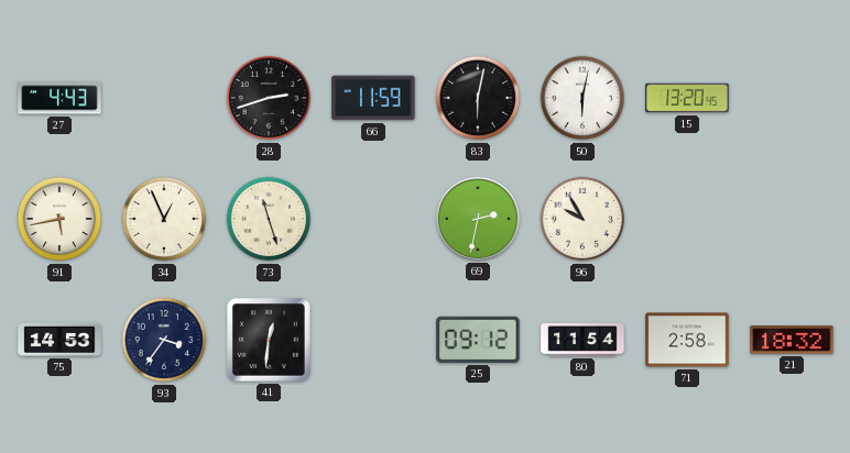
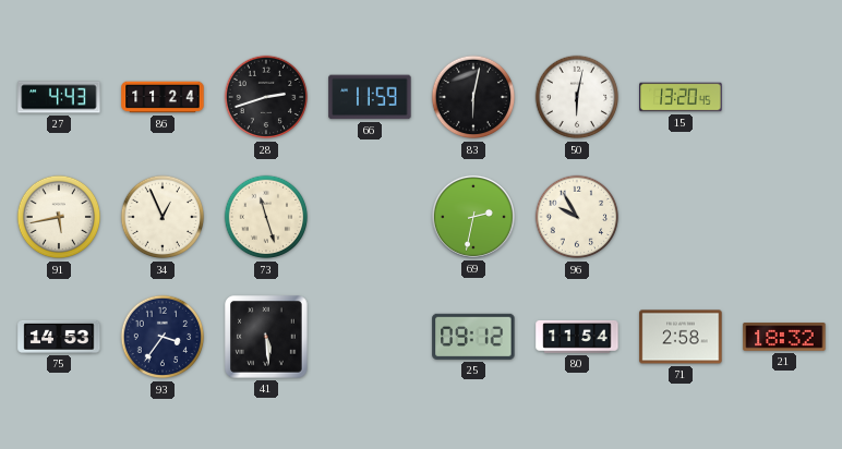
86: none -> 11:24
41: 12:31 -> 5:29
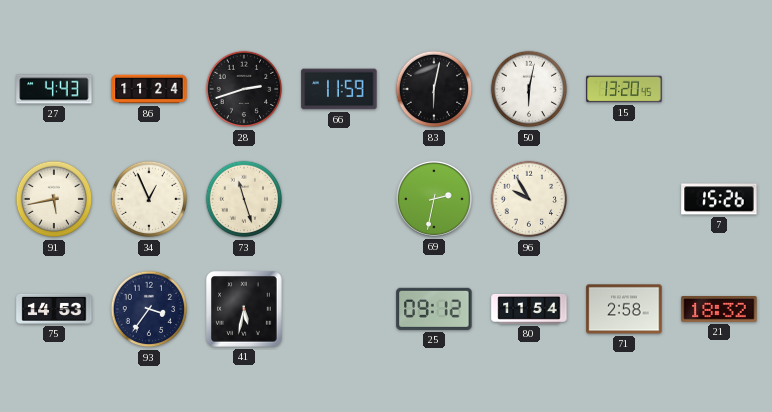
7: none -> 15:26
41: 5:29 -> 5:32
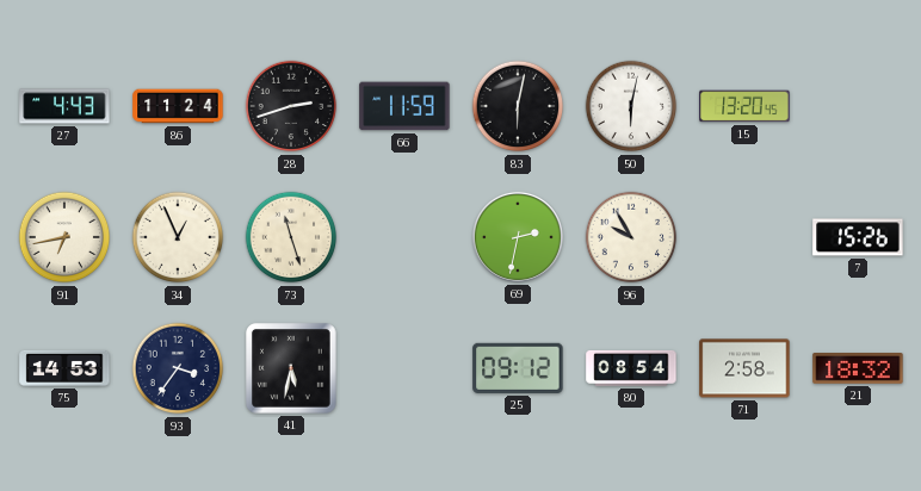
91: 5:43 -> 6:43
80: 11:54 -> 08:54
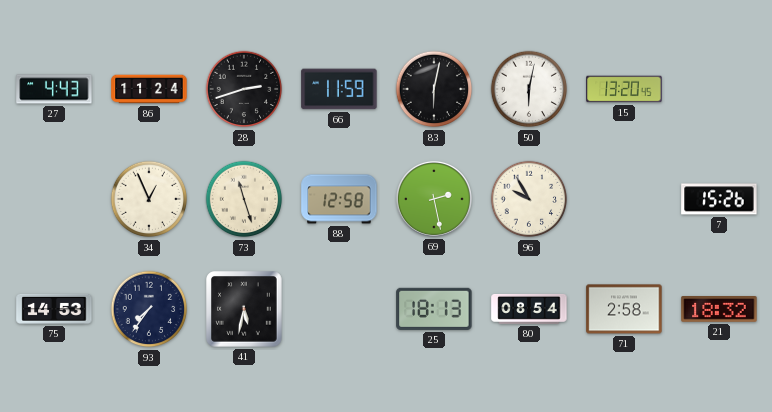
91: 6:43 -> none
88: none -> 12:58
69: 2:32 -> 2:28
93: 3:36 -> 7:36
25: 09:12 -> 18:13
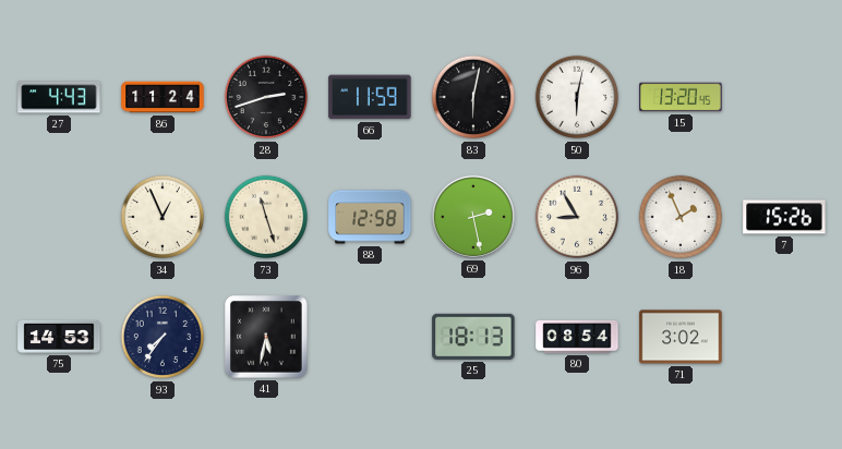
96: 9:55 -> 8:55
18: none -> 1:56
71: 2:58 -> 3:02
21: 18:32 -> none
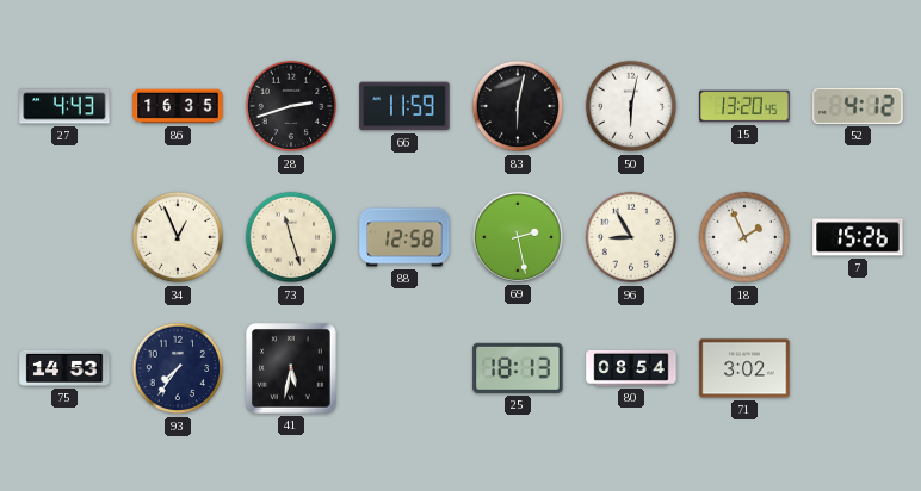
86: 11:24 -> 16:35
52: none -> 4:12
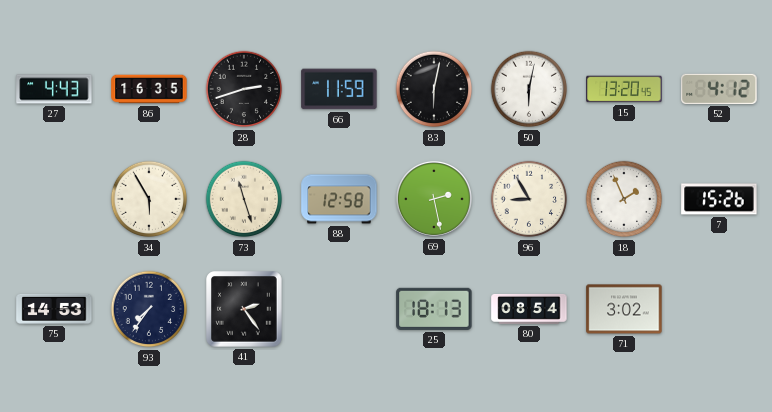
34: 12:56 -> 5:55
41: 5:32 -> 2:24
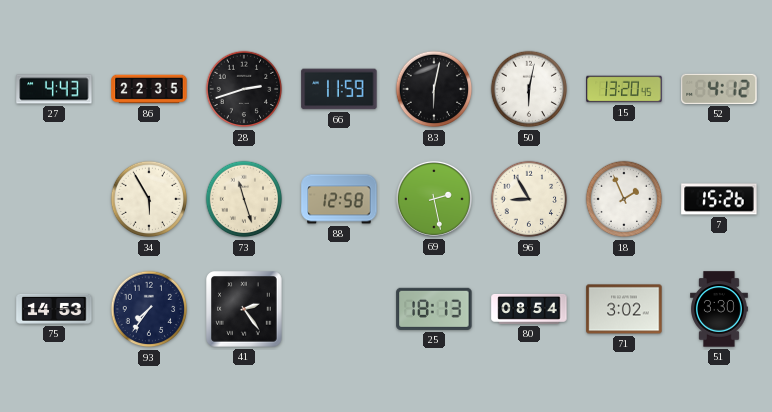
86: 16:35 -> 22:35
51: none -> 3:30
